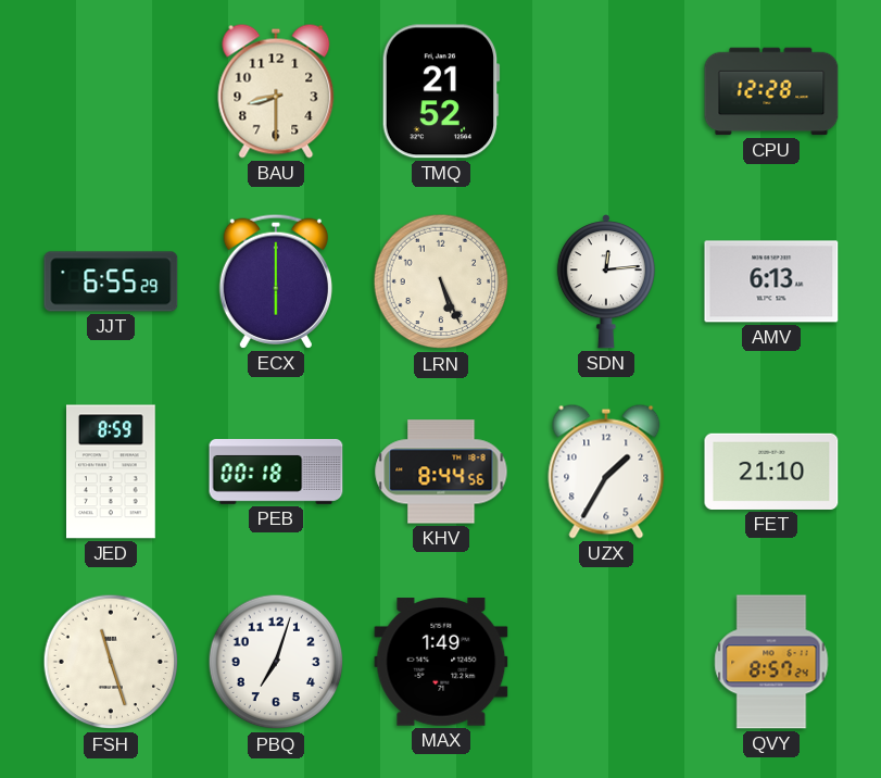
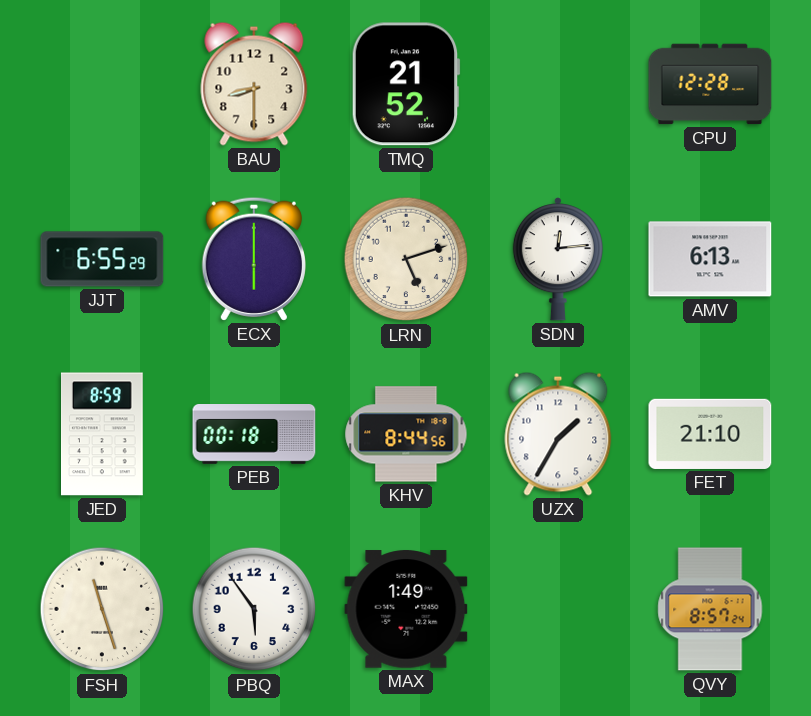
LRN: 5:26 -> 5:12
PBQ: 7:03 -> 5:54
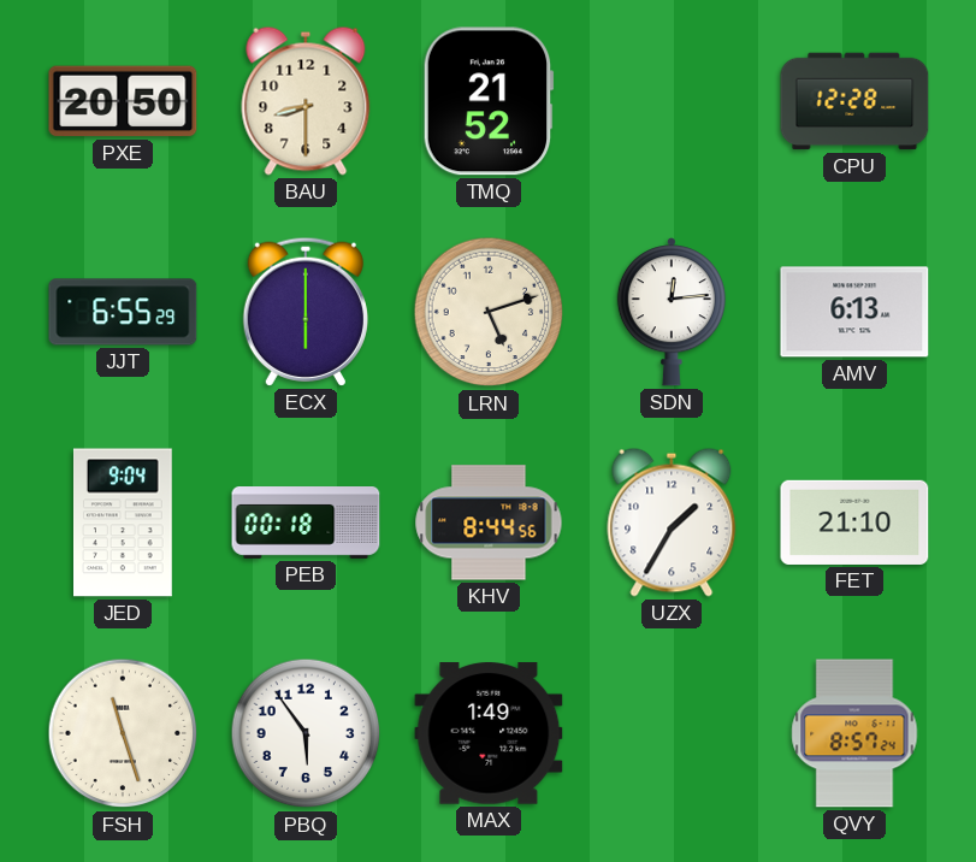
PXE: none -> 20:50
JED: 8:59 -> 9:04
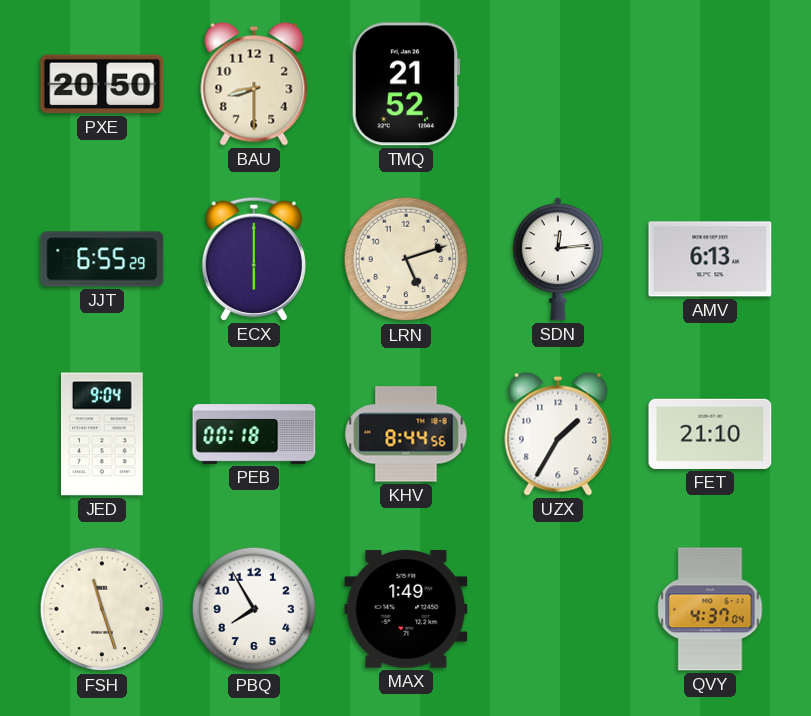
CPU: 12:28 -> none
PBQ: 5:54 -> 7:55
QVY: 8:57 -> 4:37
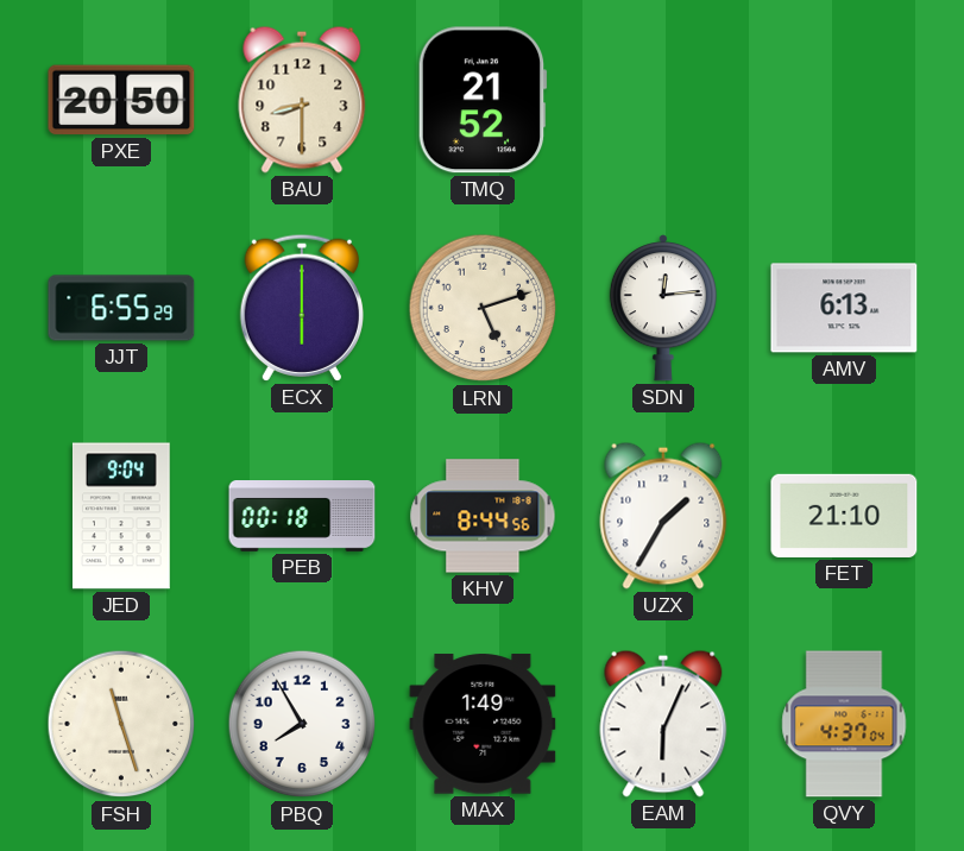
EAM: none -> 6:04
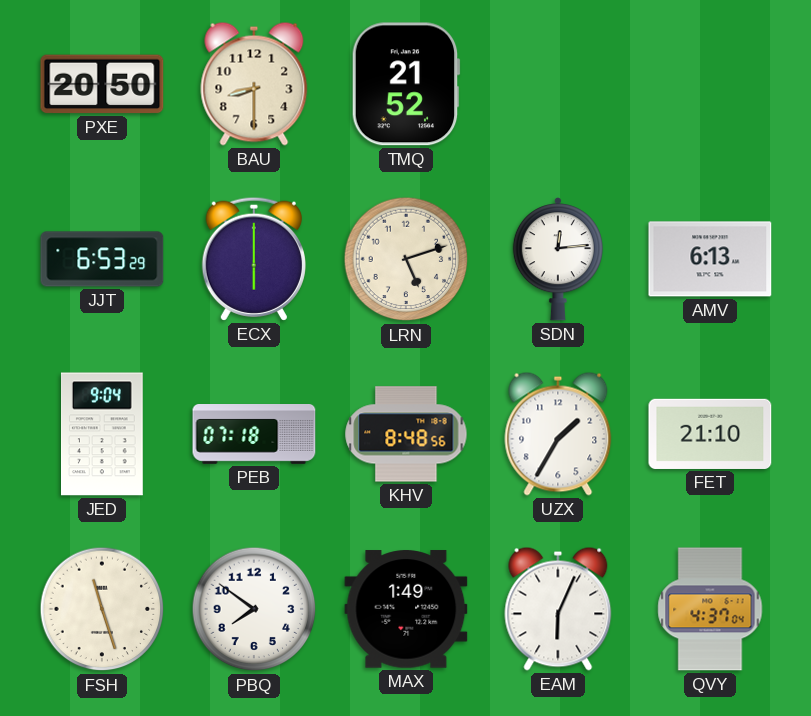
JJT: 6:55 -> 6:53
PEB: 00:18 -> 07:18
KHV: 8:44 -> 8:48
PBQ: 7:55 -> 7:51
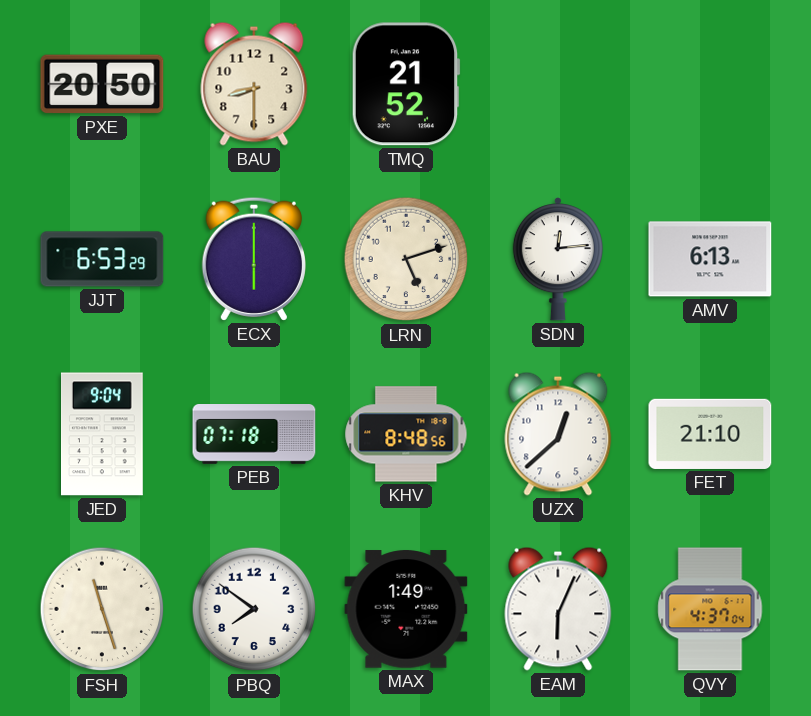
UZX: 1:35 -> 12:38
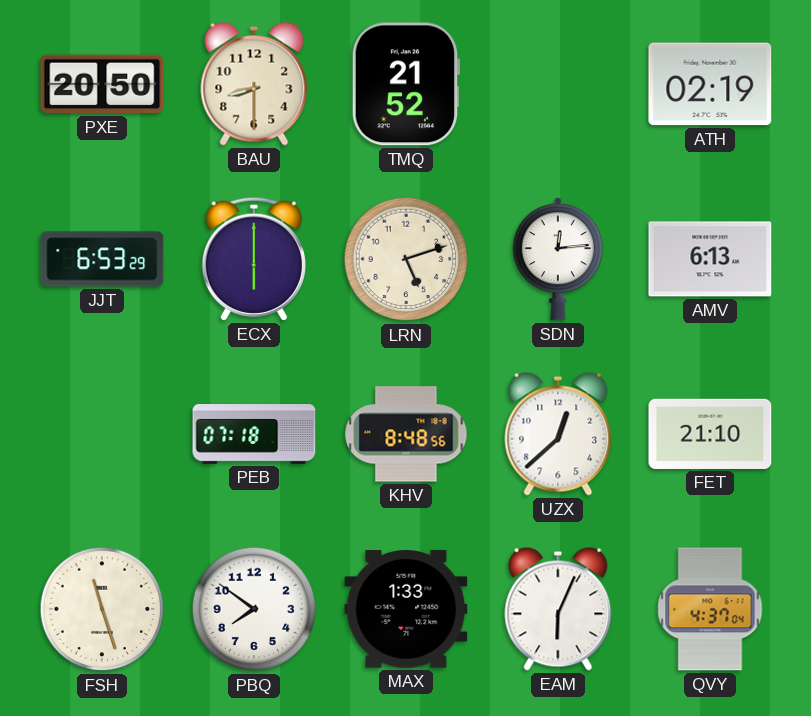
ATH: none -> 02:19
JED: 9:04 -> none
MAX: 1:49 -> 1:33
